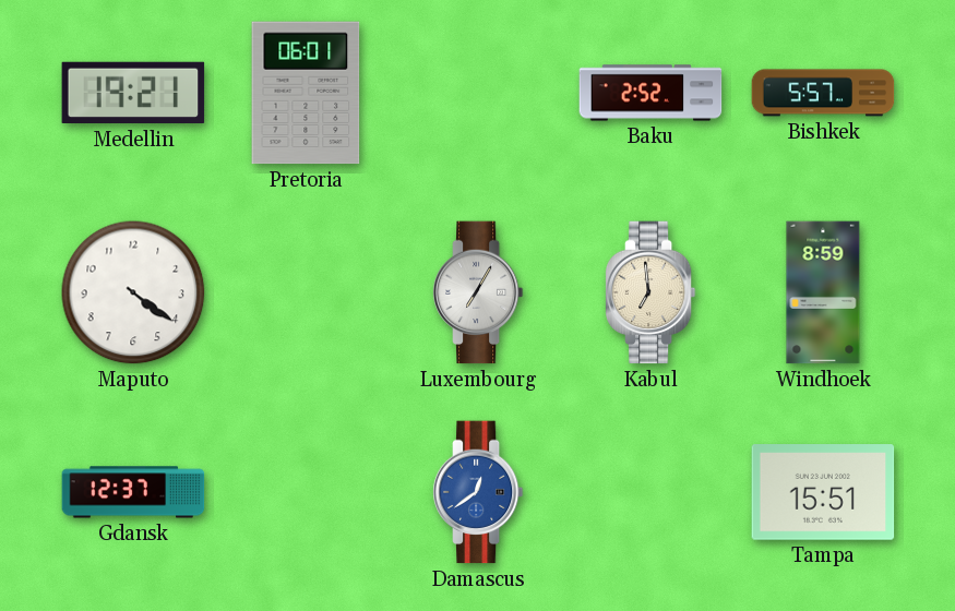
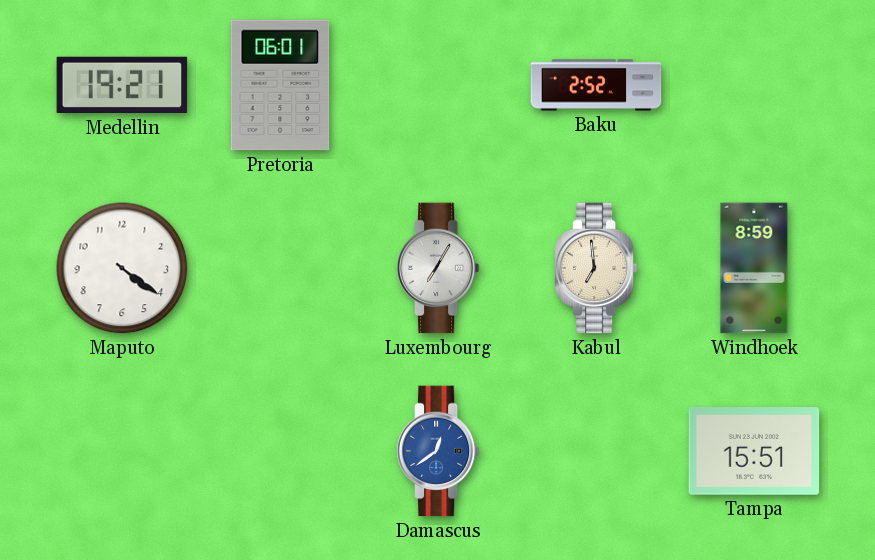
Bishkek: 5:57 -> none
Gdansk: 12:37 -> none
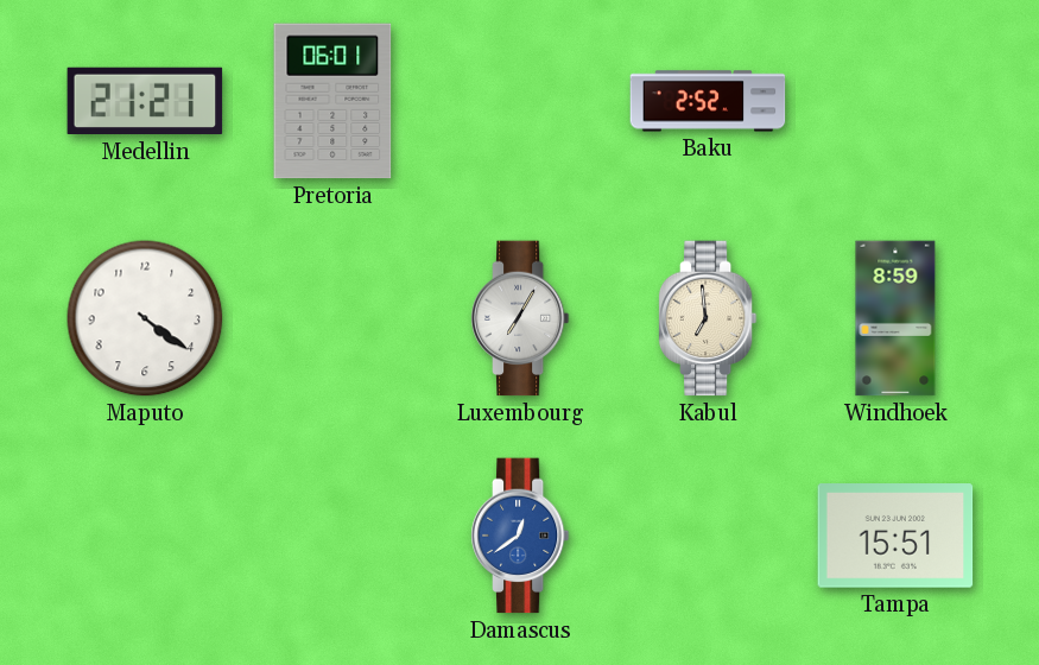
Medellin: 19:21 -> 21:21
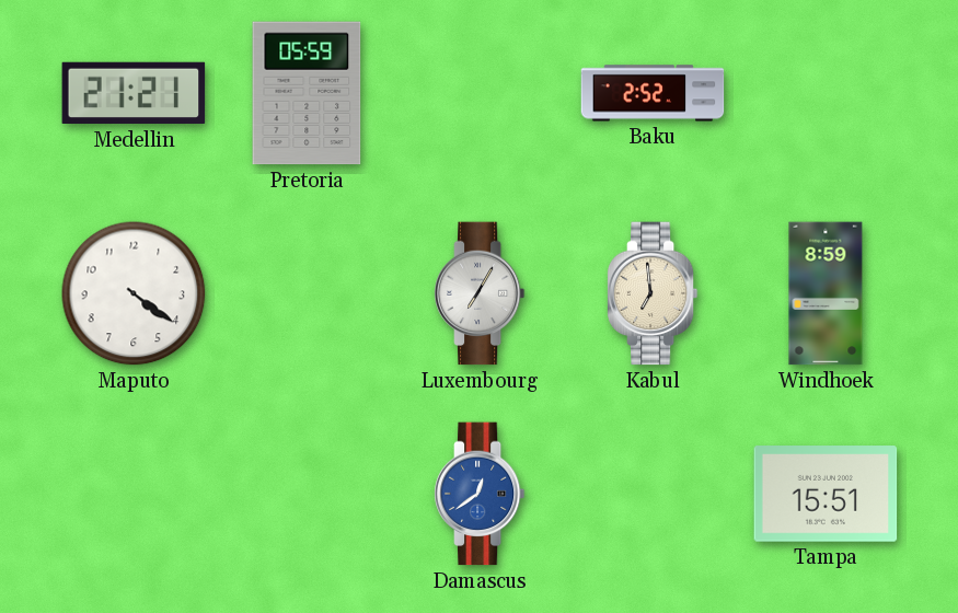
Pretoria: 06:01 -> 05:59
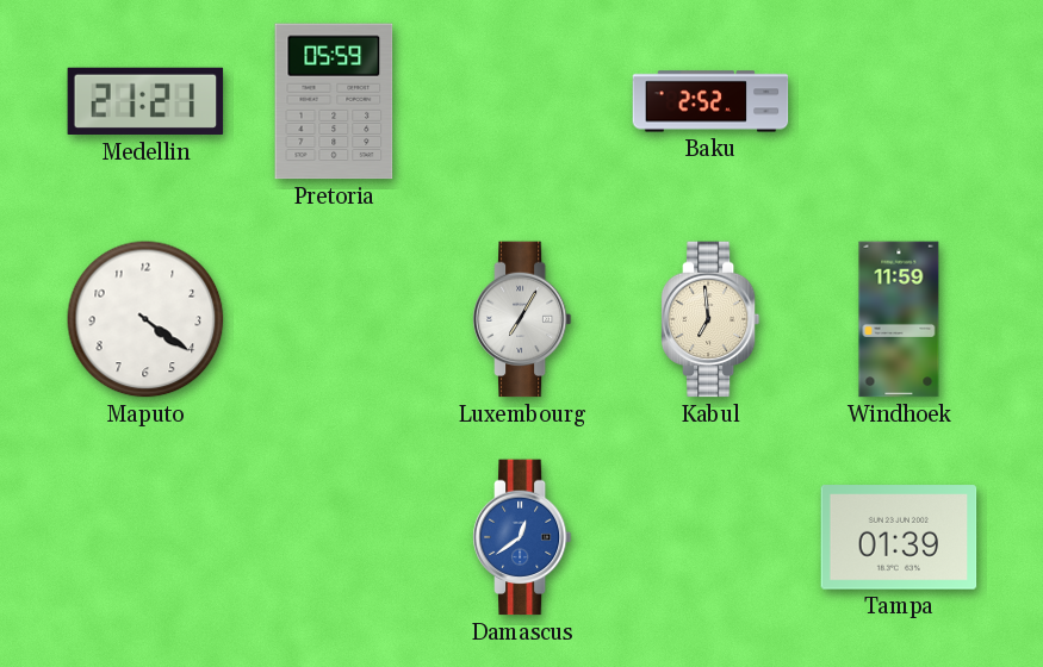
Windhoek: 8:59 -> 11:59
Tampa: 15:51 -> 01:39
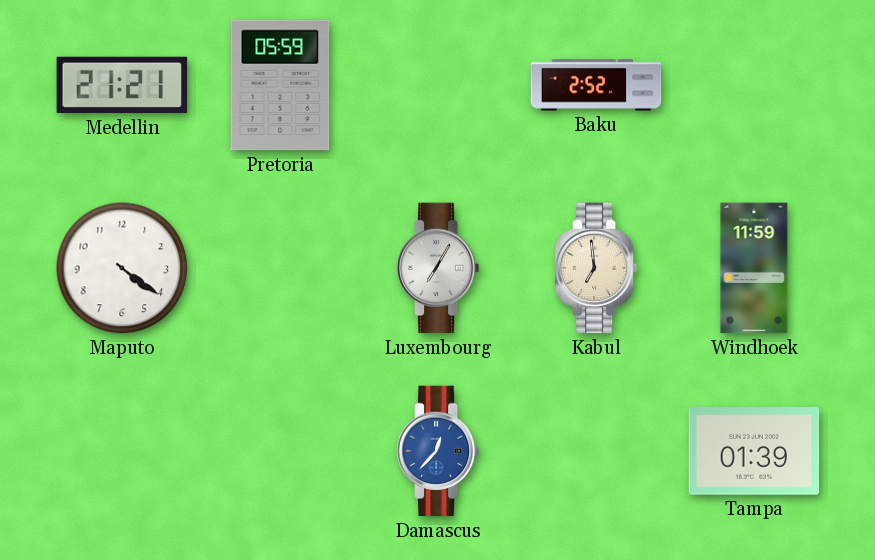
Damascus: 12:39 -> 12:37
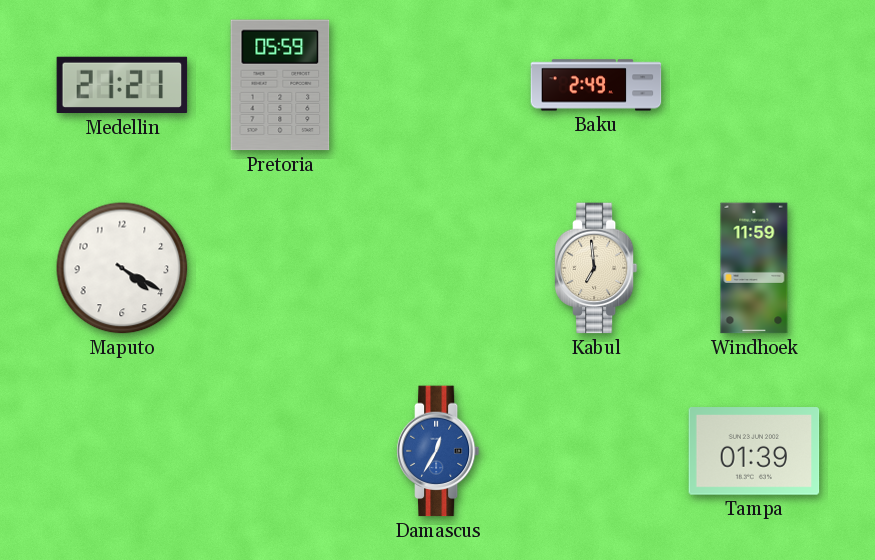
Baku: 2:52 -> 2:49
Maputo: 4:21 -> 4:20
Luxembourg: 7:05 -> none
Damascus: 12:37 -> 12:35
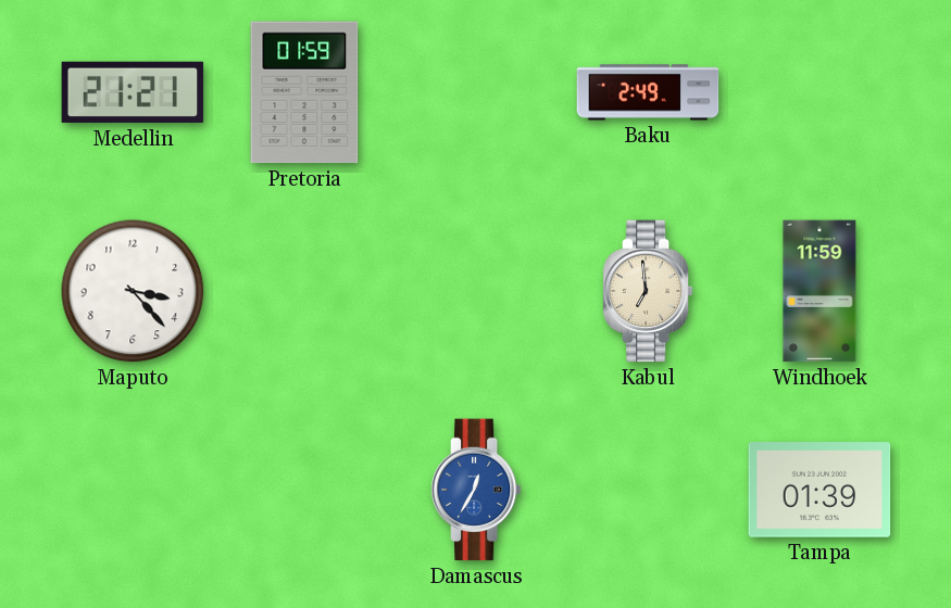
Pretoria: 05:59 -> 01:59
Maputo: 4:20 -> 3:23
